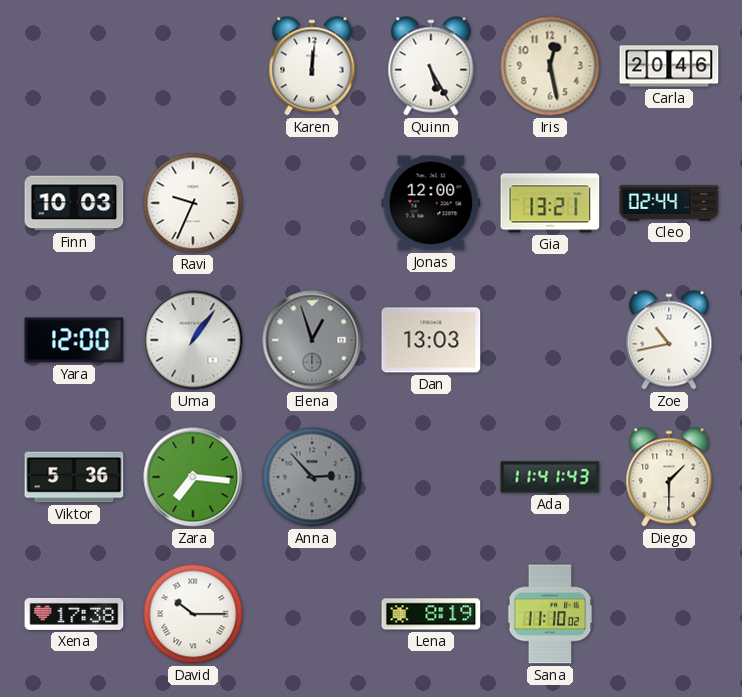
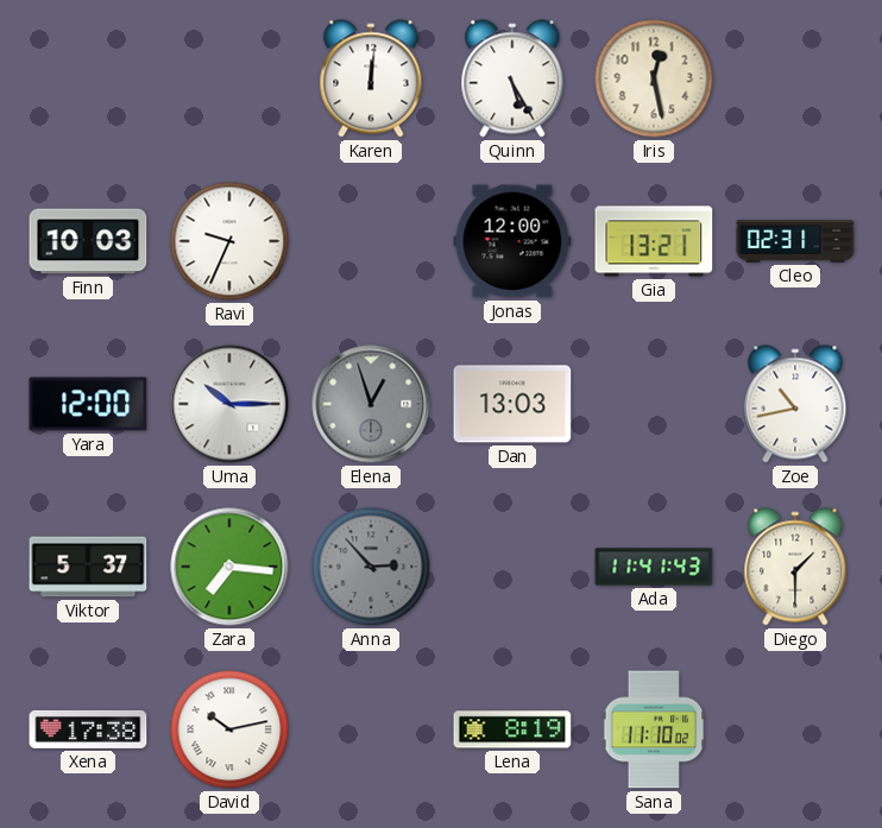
Carla: 20:46 -> none
Cleo: 02:44 -> 02:31
Uma: 1:06 -> 10:15
Viktor: 5:36 -> 5:37
David: 10:15 -> 10:13
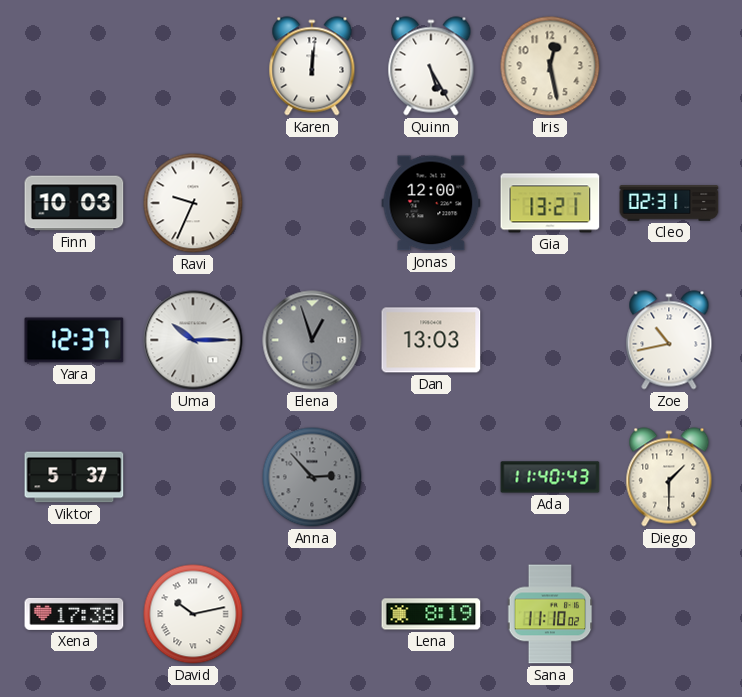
Yara: 12:00 -> 12:37
Zara: 7:16 -> none
Ada: 11:41 -> 11:40
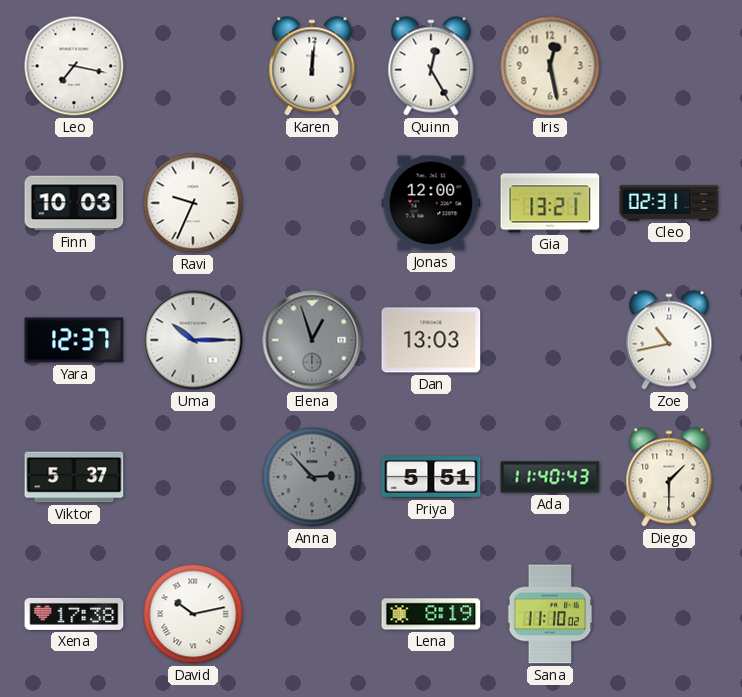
Leo: none -> 7:17
Quinn: 5:25 -> 12:25
Priya: none -> 5:51
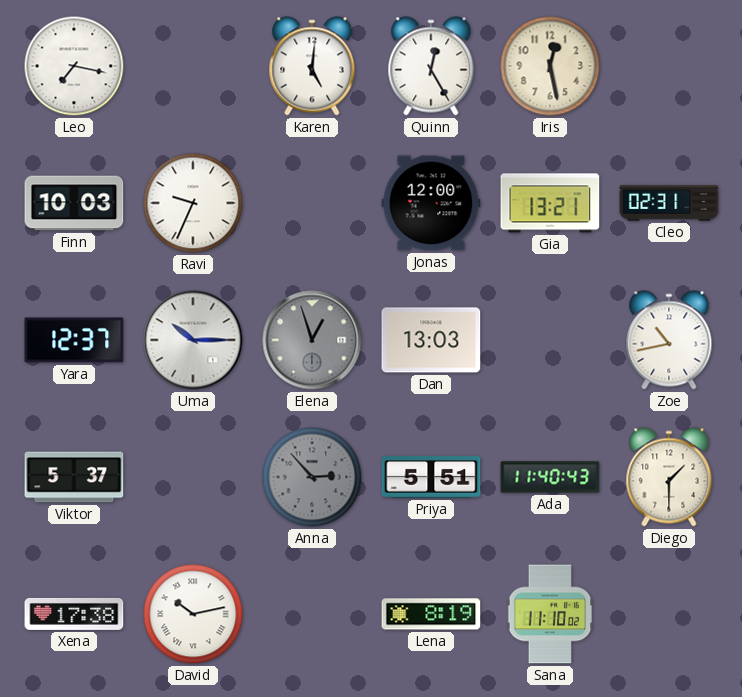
Karen: 12:01 -> 5:01
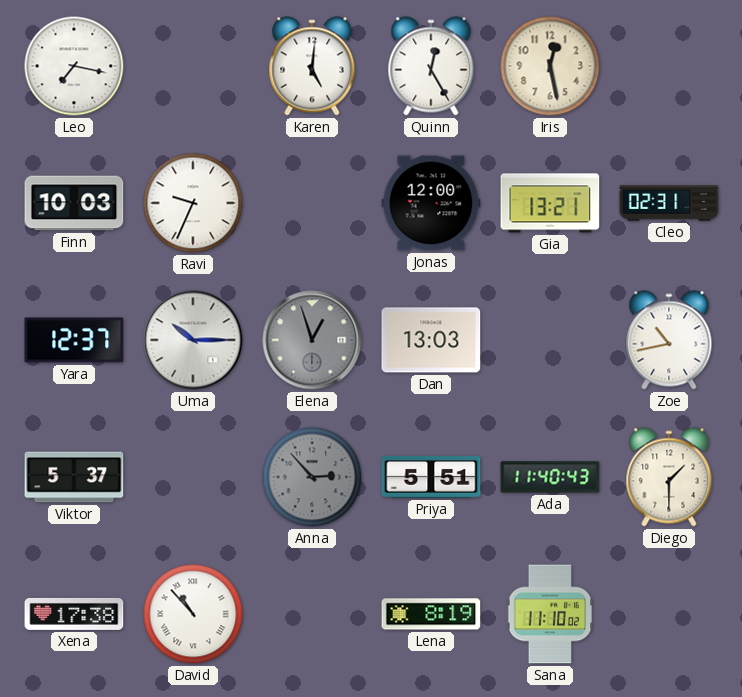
David: 10:13 -> 10:53
